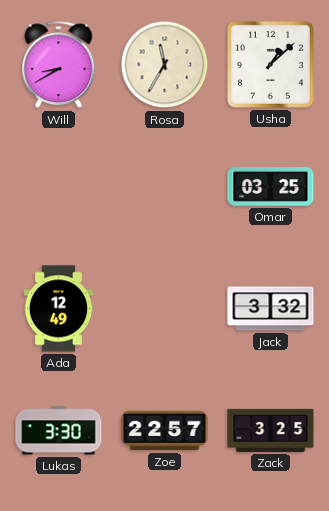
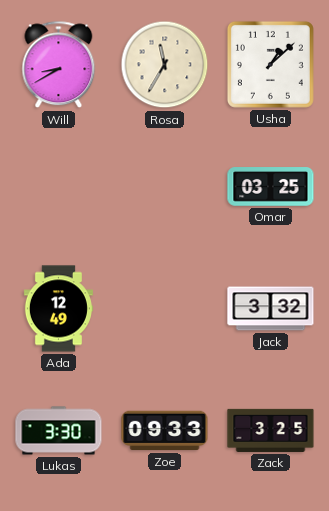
Zoe: 22:57 -> 09:33
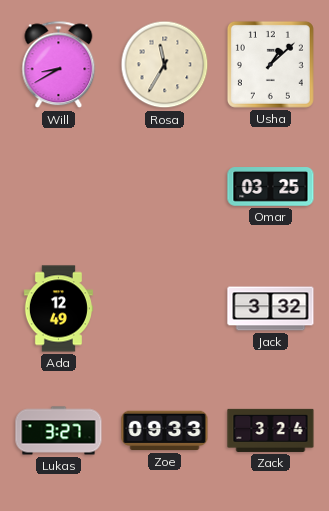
Lukas: 3:30 -> 3:27
Zack: 3:25 -> 3:24
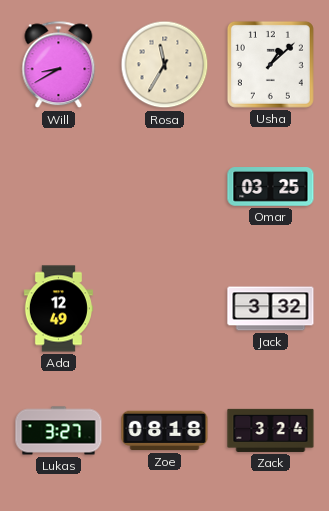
Zoe: 09:33 -> 08:18
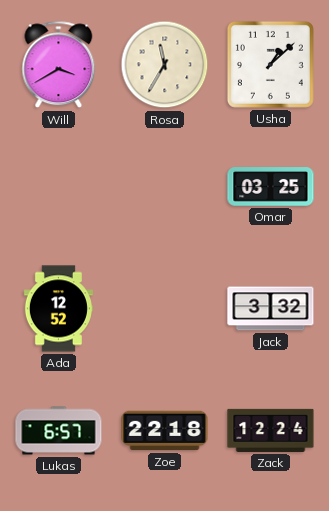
Will: 8:40 -> 3:40
Ada: 12:49 -> 12:52
Lukas: 3:27 -> 6:57
Zoe: 08:18 -> 22:18
Zack: 3:24 -> 12:24
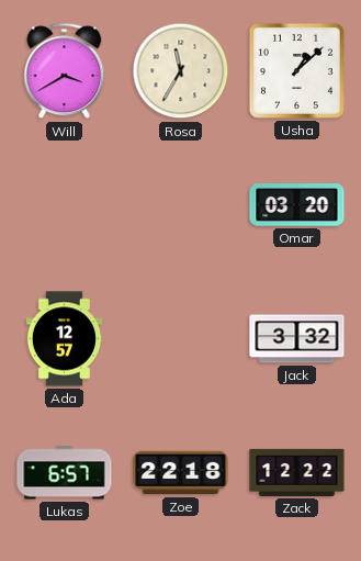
Omar: 03:25 -> 03:20
Ada: 12:52 -> 12:57
Zack: 12:24 -> 12:22
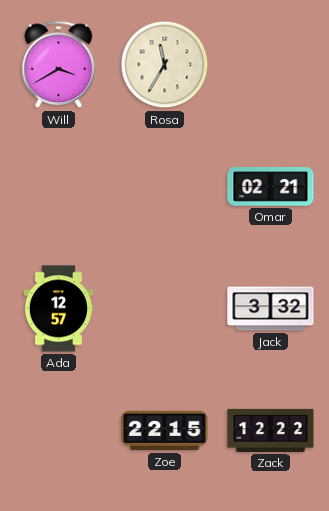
Usha: 1:08 -> none
Omar: 03:20 -> 02:21
Lukas: 6:57 -> none
Zoe: 22:18 -> 22:15
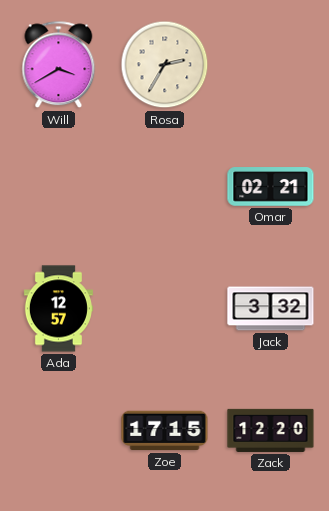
Rosa: 11:35 -> 2:35
Zoe: 22:15 -> 17:15
Zack: 12:22 -> 12:20
